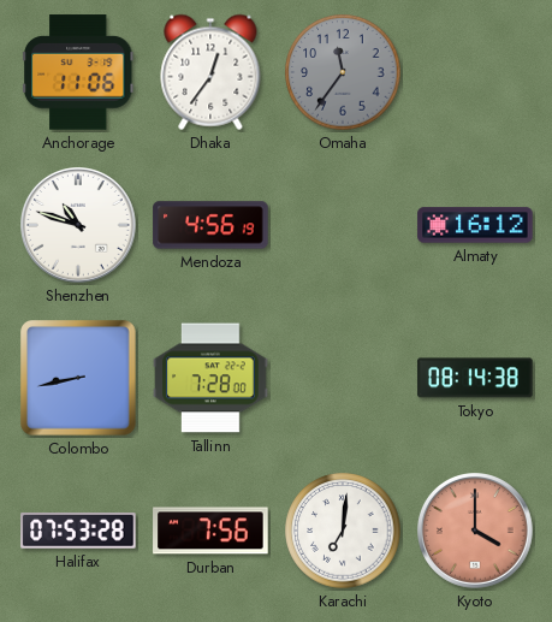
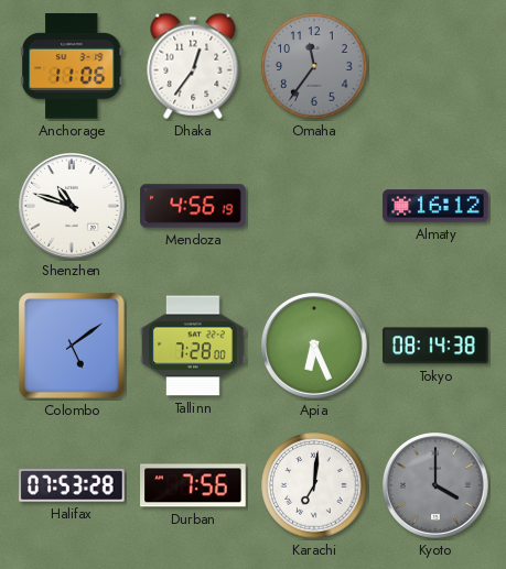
Colombo: 8:43 -> 5:09
Apia: none -> 6:26
Kyoto dial: salmon -> grey
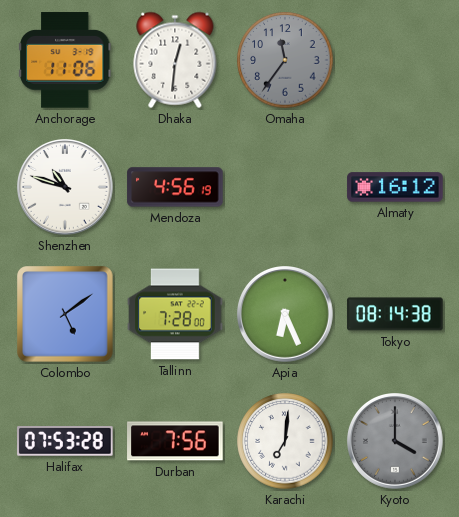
Dhaka: 12:36 -> 12:31
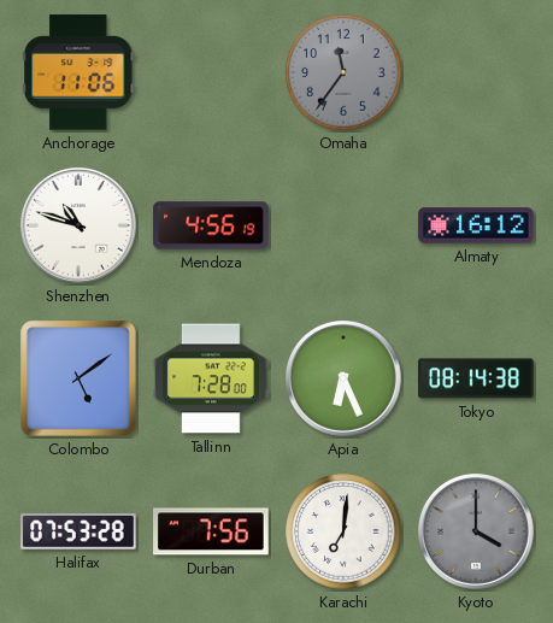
Dhaka: 12:31 -> none
